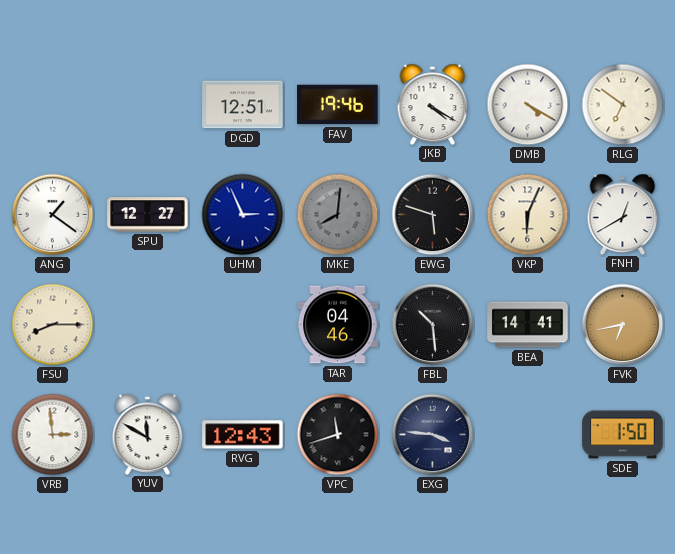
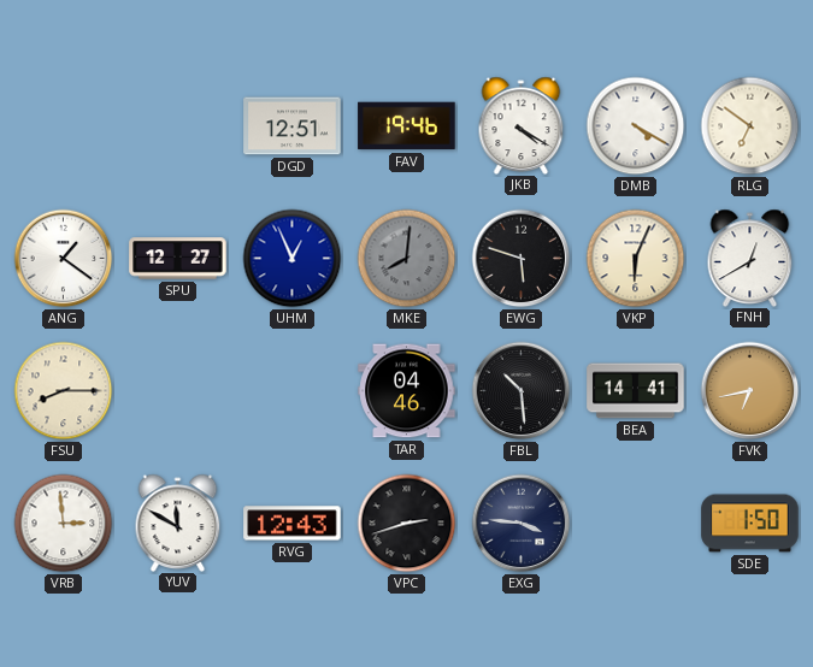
UHM: 2:56 -> 12:56
VPC: 11:42 -> 2:42
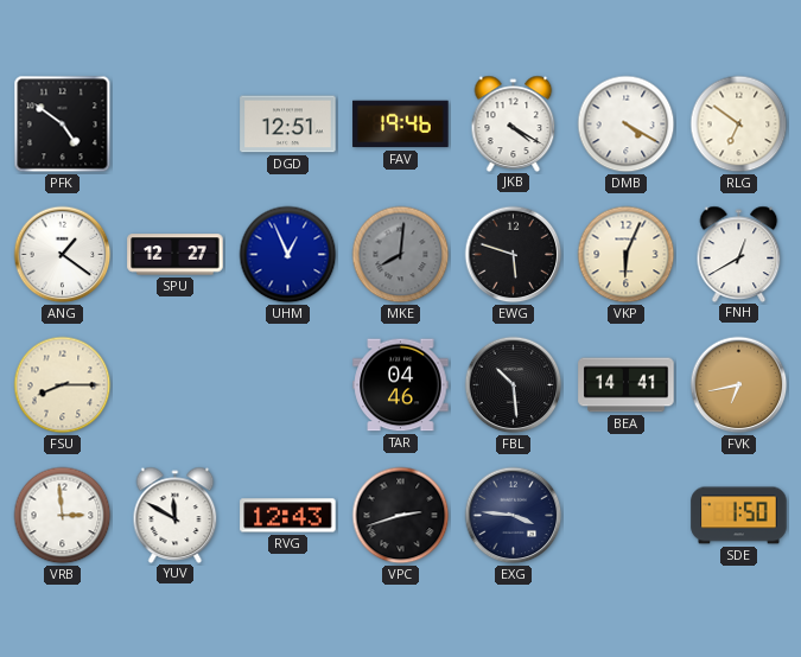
PFK: none -> 4:51
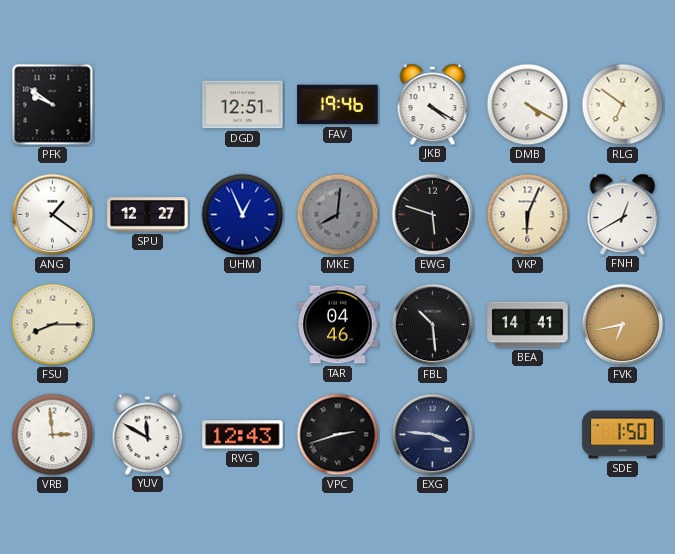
PFK: 4:51 -> 9:51
